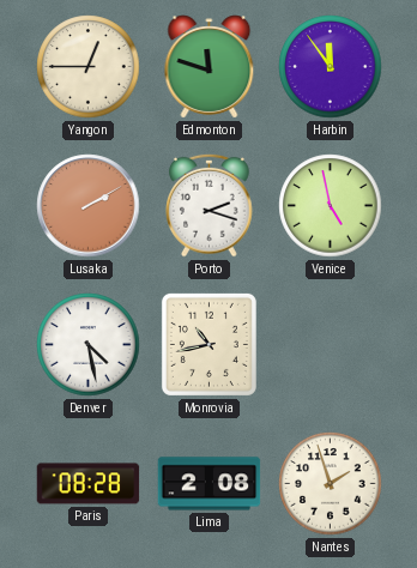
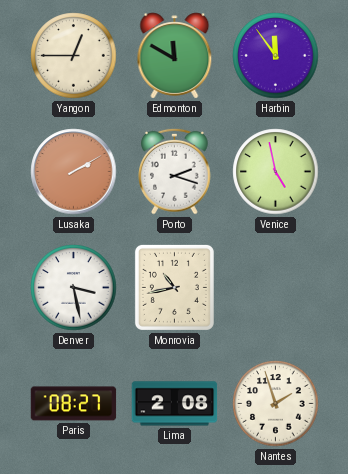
Edmonton: 11:48 -> 11:50
Denver: 4:28 -> 3:28
Paris: 08:28 -> 08:27
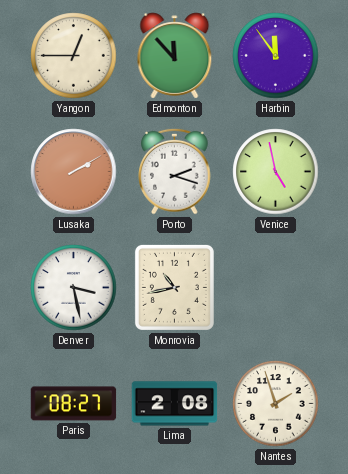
Edmonton: 11:50 -> 11:53
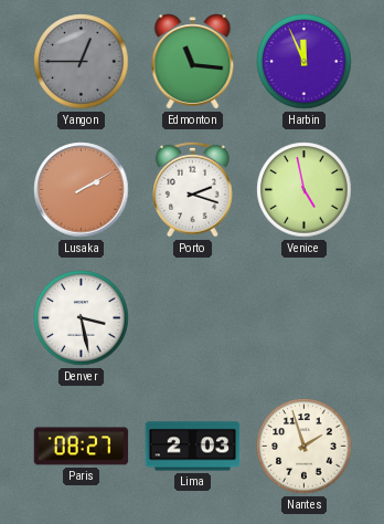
Yangon dial: cream -> grey
Edmonton: 11:53 -> 11:16
Harbin: 11:54 -> 11:56
Monrovia: 10:43 -> none
Lima: 2:08 -> 2:03
